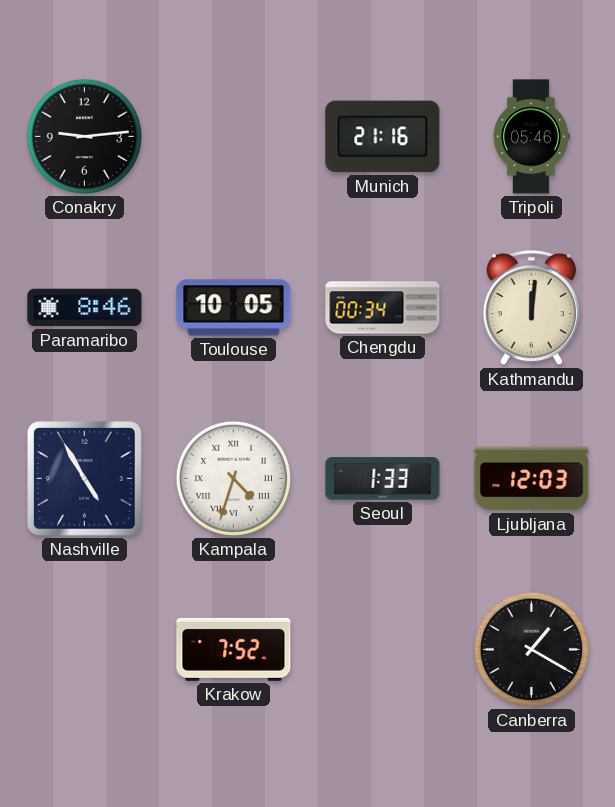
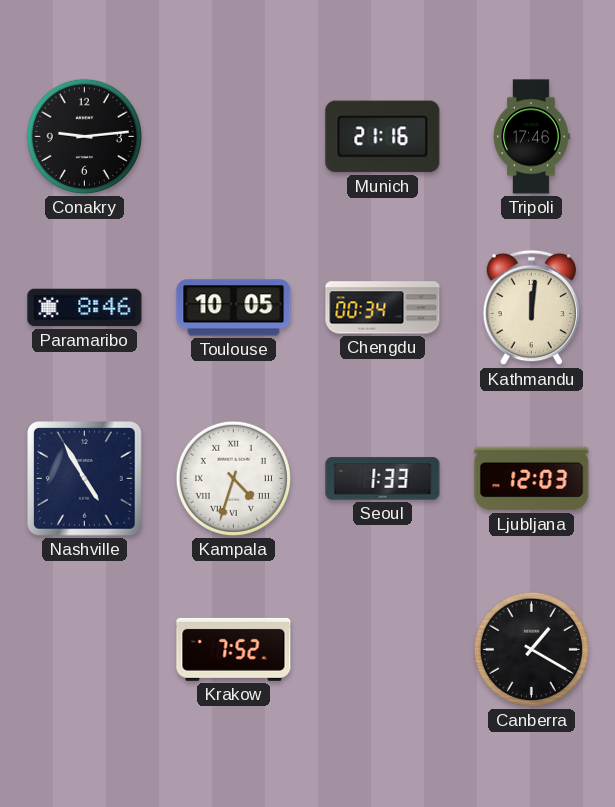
Tripoli: 05:46 -> 17:46
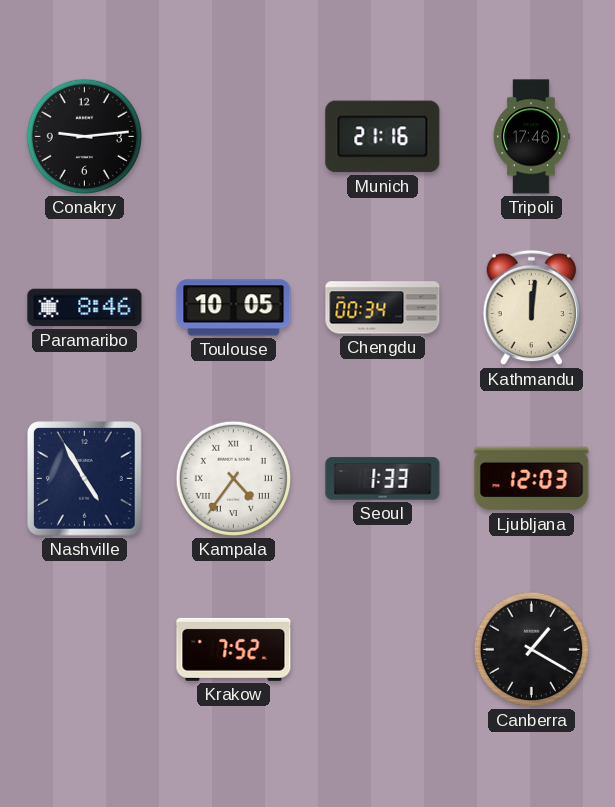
Kampala: 4:33 -> 4:36
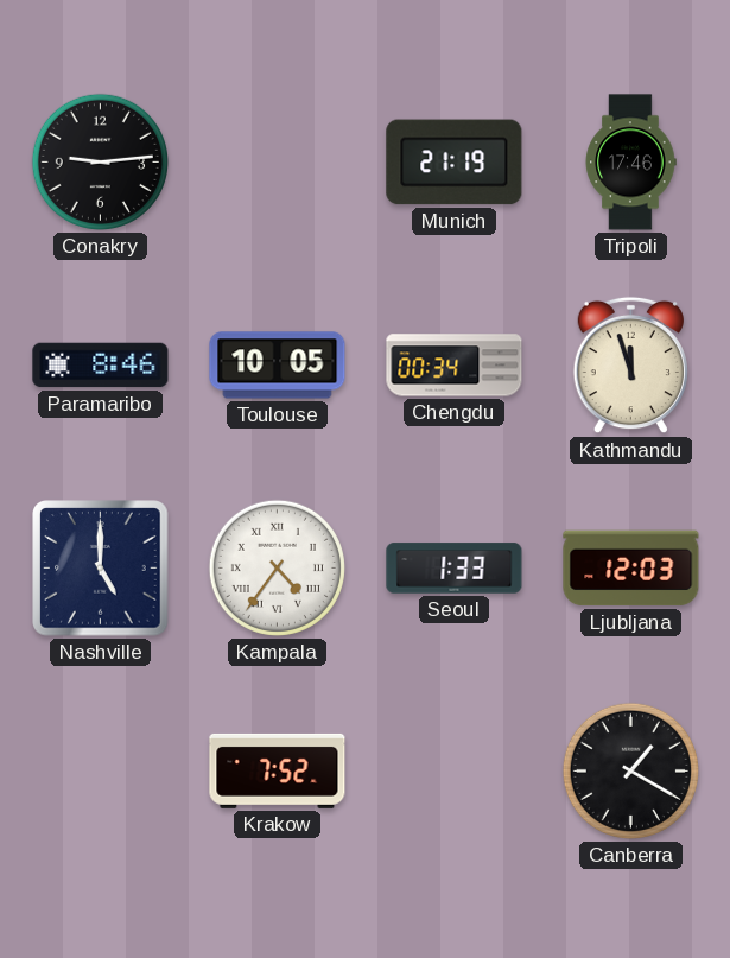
Munich: 21:16 -> 21:19
Kathmandu: 12:01 -> 11:57
Nashville: 4:55 -> 5:00
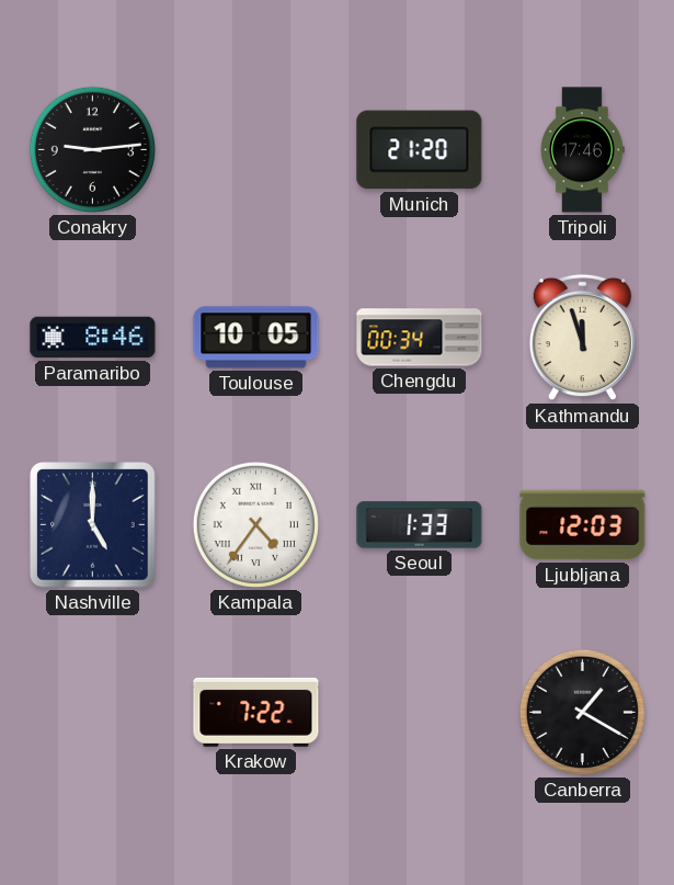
Munich: 21:19 -> 21:20
Krakow: 7:52 -> 7:22
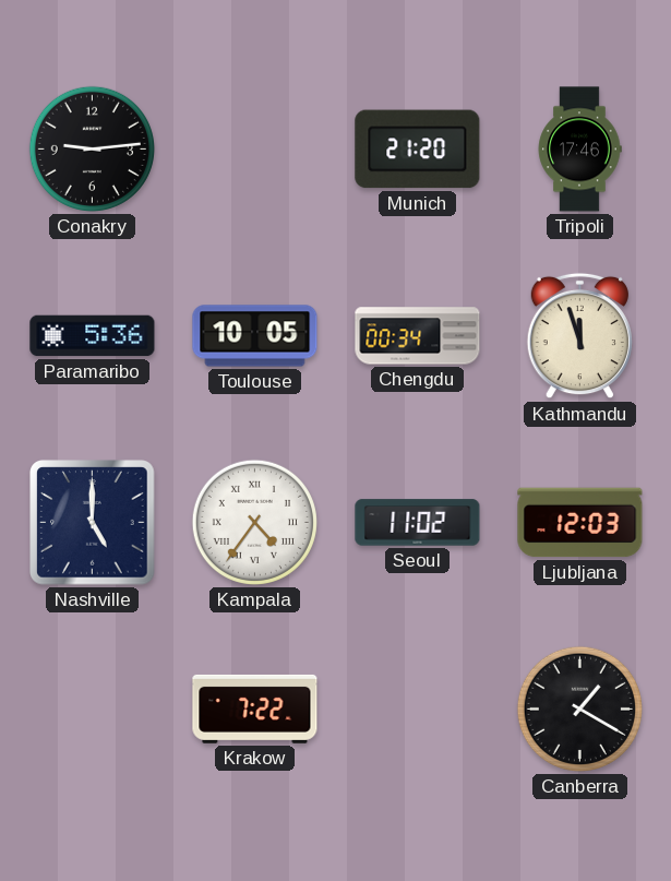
Paramaribo: 8:46 -> 5:36
Seoul: 1:33 -> 11:02
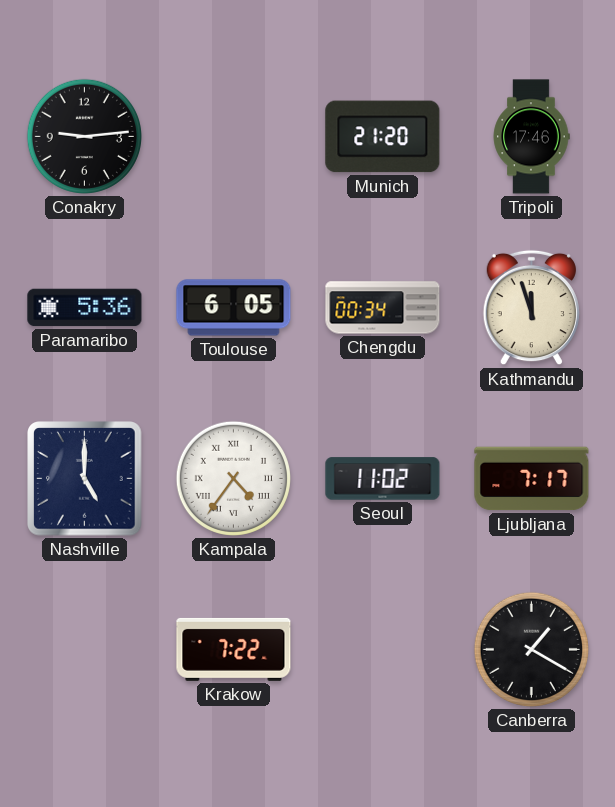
Toulouse: 10:05 -> 6:05
Ljubljana: 12:03 -> 7:17
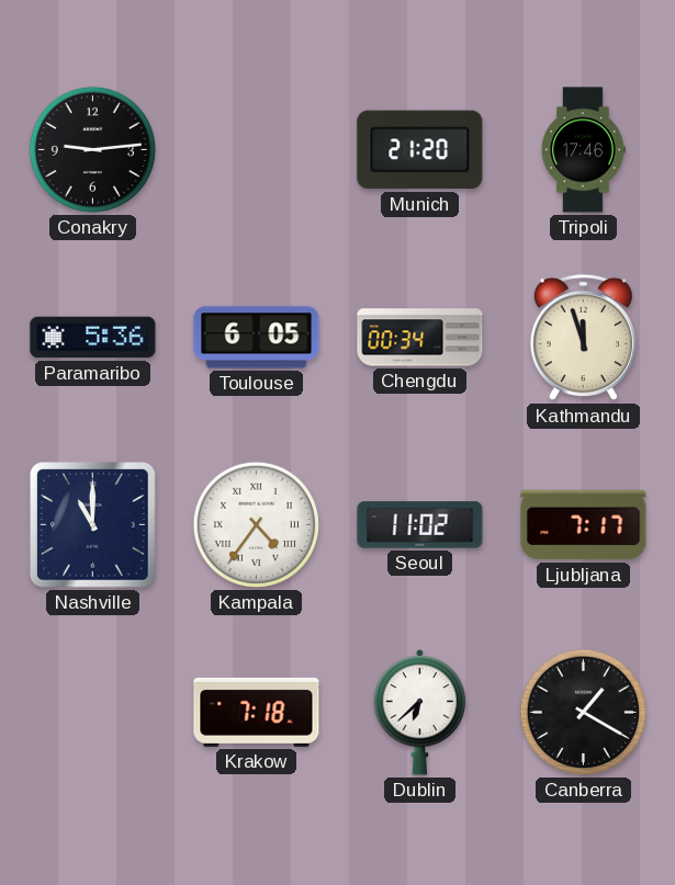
Nashville: 5:00 -> 11:00
Krakow: 7:22 -> 7:18
Dublin: none -> 6:38
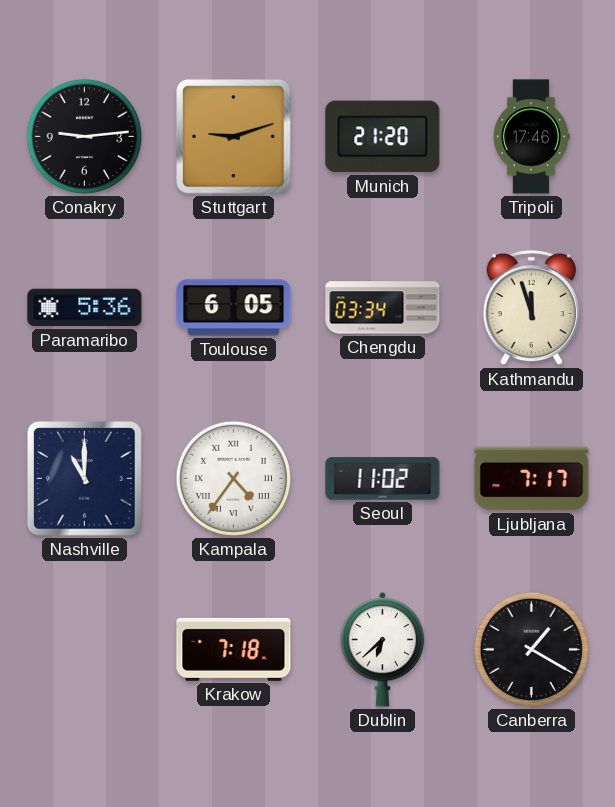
Stuttgart: none -> 9:12
Chengdu: 00:34 -> 03:34
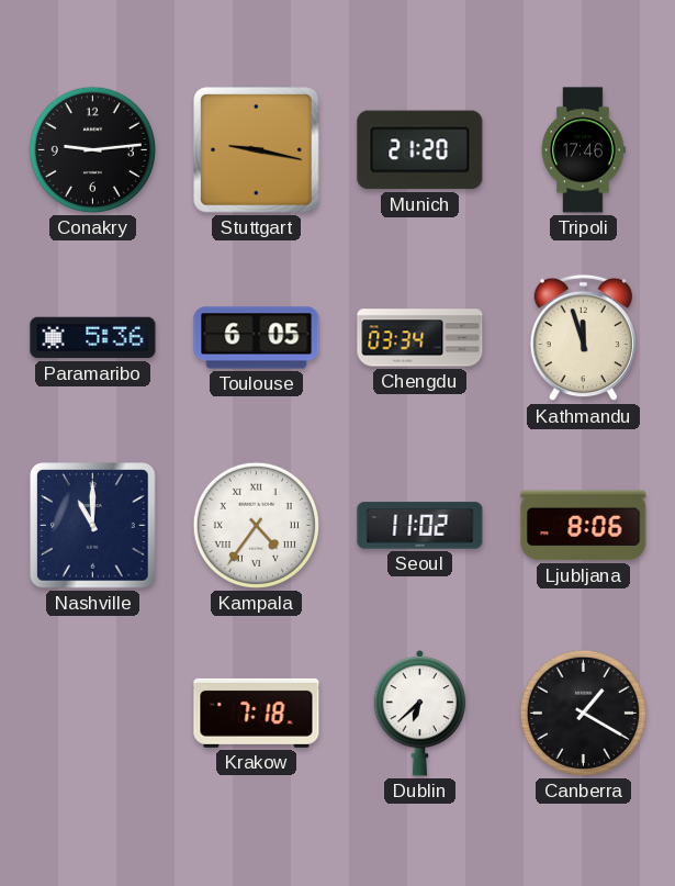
Stuttgart: 9:12 -> 9:17
Ljubljana: 7:17 -> 8:06
